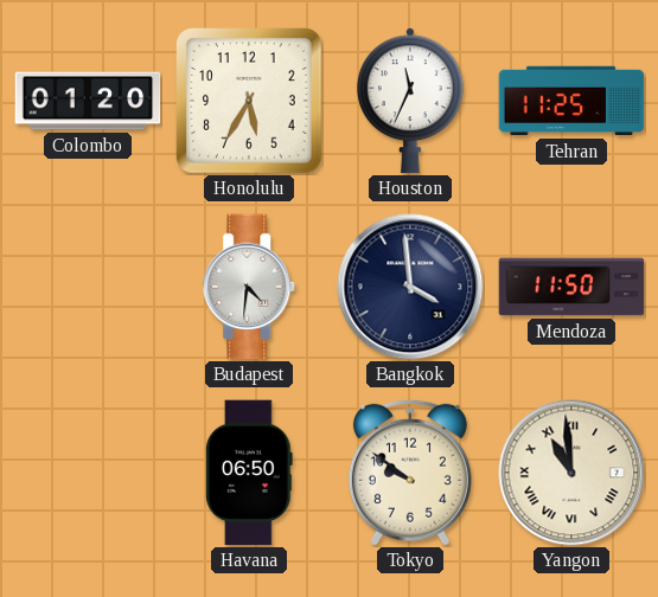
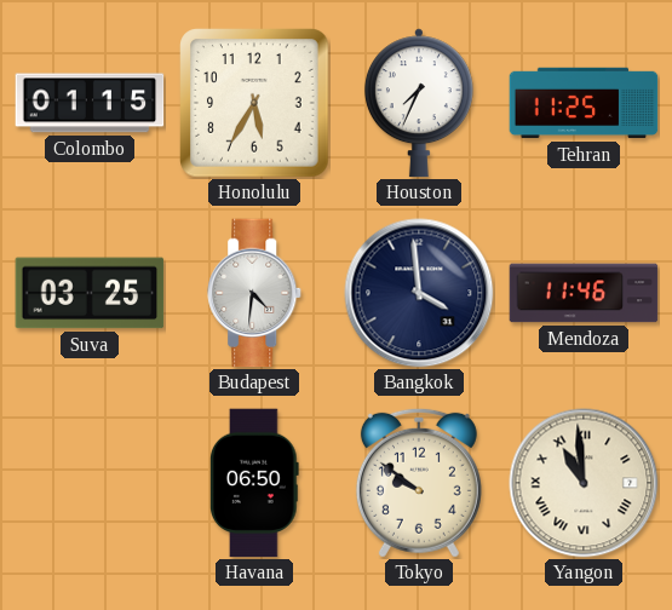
Colombo: 01:20 -> 01:15
Houston: 11:34 -> 7:34
Suva: none -> 03:25
Mendoza: 11:50 -> 11:46
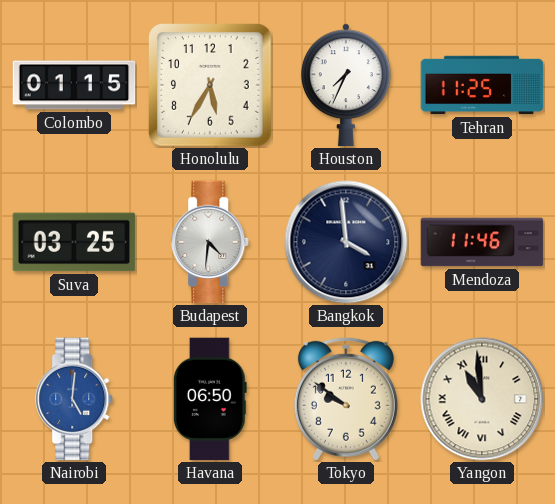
Nairobi: none -> 5:01
